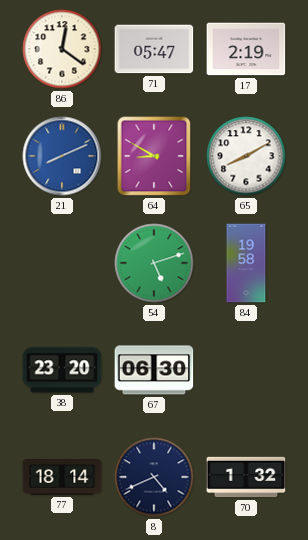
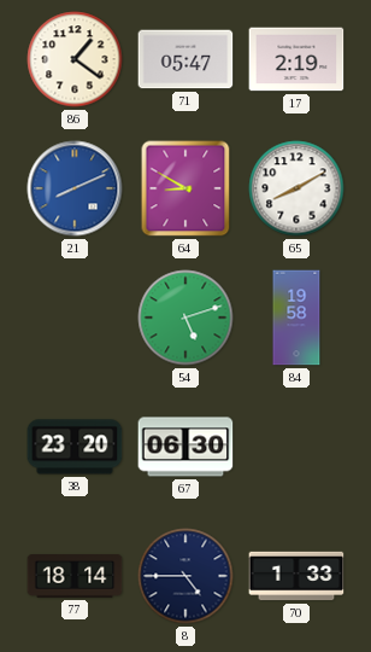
86: 12:21 -> 1:21
8: 4:41 -> 4:45
70: 1:32 -> 1:33
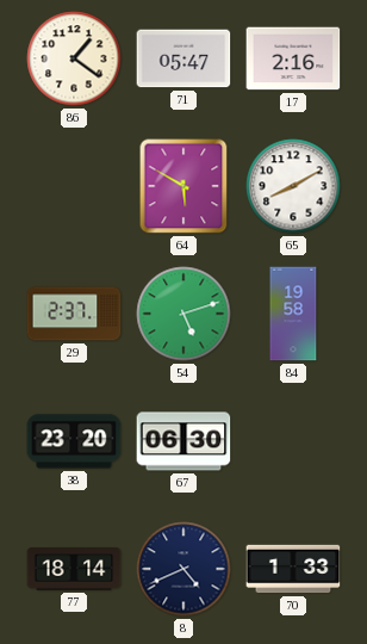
17: 2:19 -> 2:16
21: 8:11 -> none
64: 8:50 -> 5:50
29: none -> 2:37
8: 4:45 -> 4:41
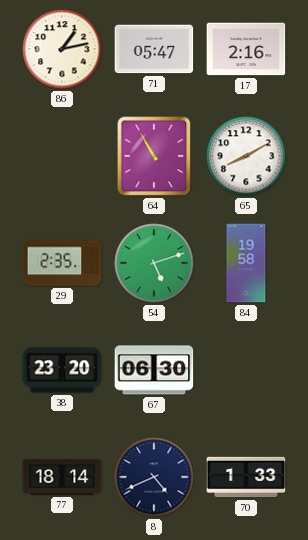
86: 1:21 -> 1:13
64: 5:50 -> 10:55
29: 2:37 -> 2:35
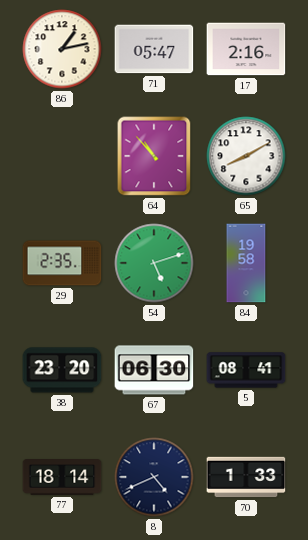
64: 10:55 -> 10:53
5: none -> 08:41
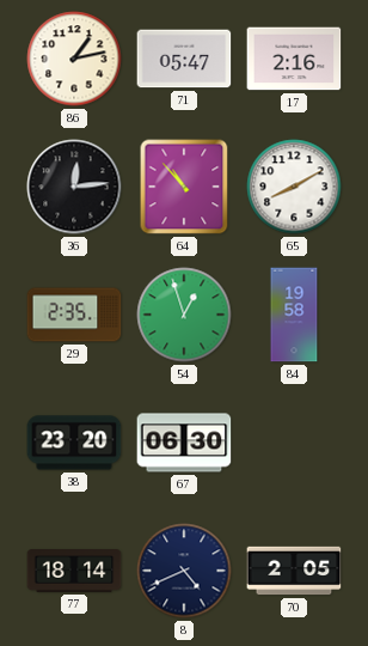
36: none -> 12:14
54: 5:12 -> 12:57
5: 08:41 -> none
70: 1:33 -> 2:05
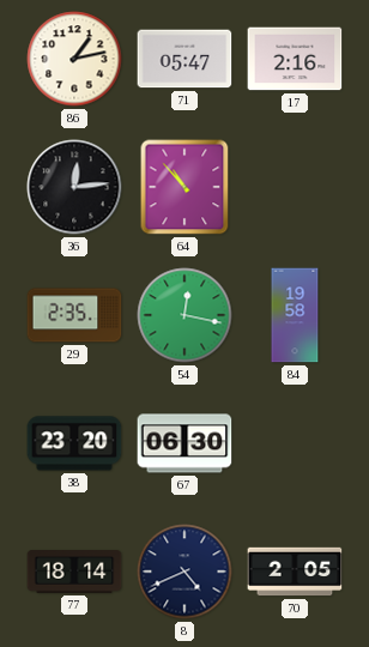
65: 8:10 -> none
54: 12:57 -> 12:17
